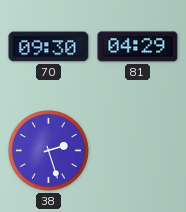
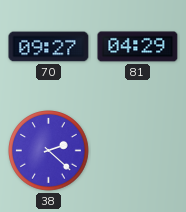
70: 09:30 -> 09:27
38: 2:27 -> 2:22
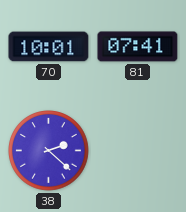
70: 09:27 -> 10:01
81: 04:29 -> 07:41
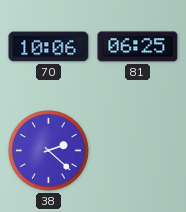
70: 10:01 -> 10:06
81: 07:41 -> 06:25
